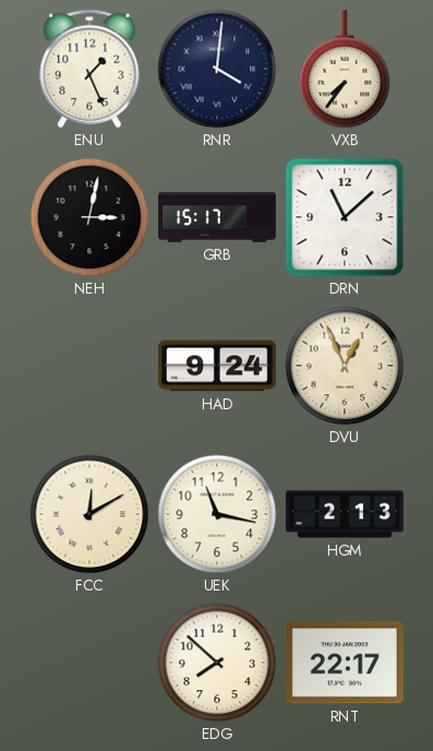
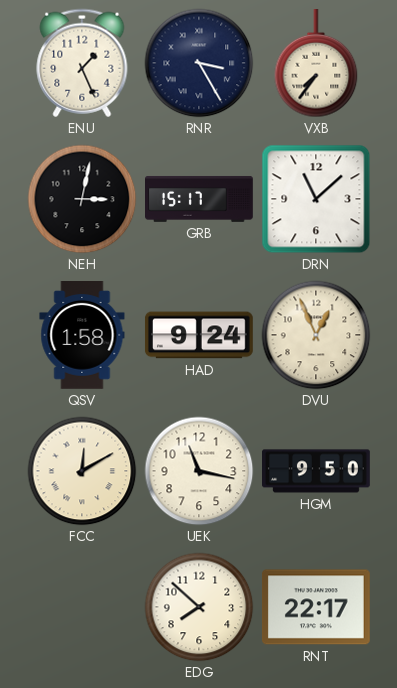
RNR: 4:01 -> 3:25
QSV: none -> 1:58
HGM: 2:13 -> 9:50
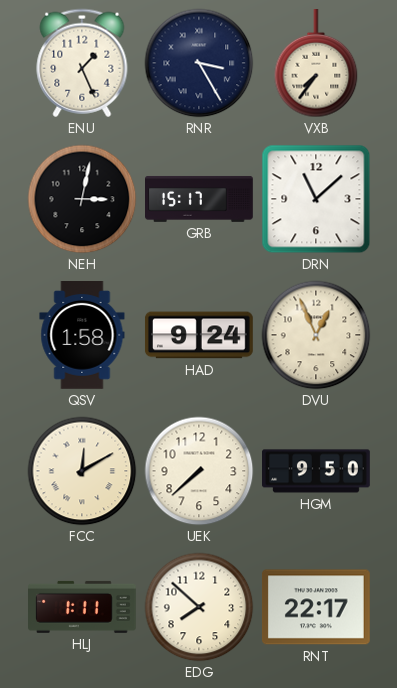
UEK: 11:17 -> 7:38
HLJ: none -> 1:11
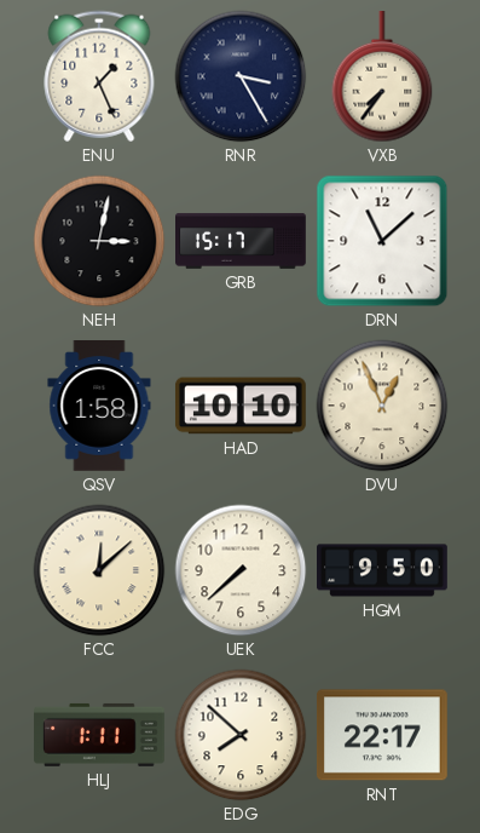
HAD: 9:24 -> 10:10
FCC: 12:10 -> 12:08
